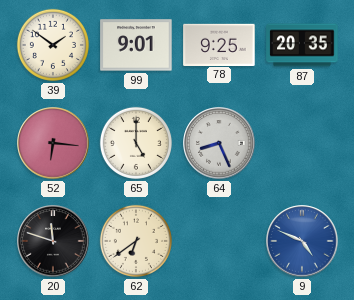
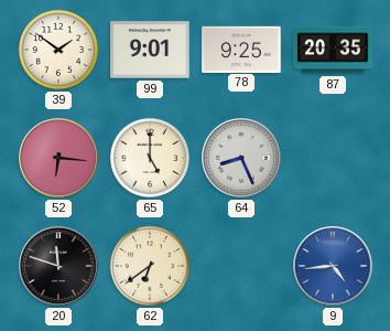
9: 4:49 -> 4:44
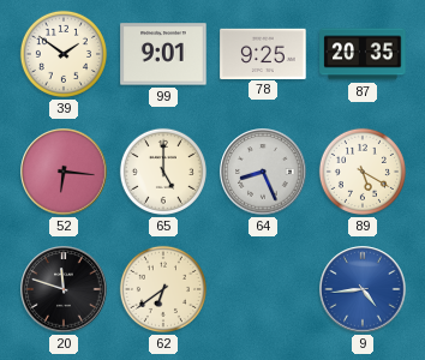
89: none -> 5:20
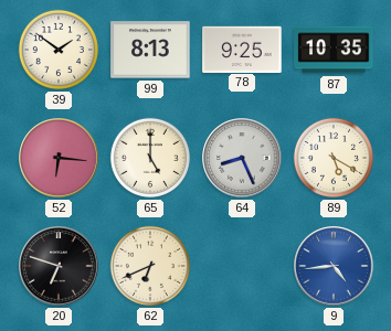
99: 9:01 -> 8:13
87: 20:35 -> 10:35
20: 11:48 -> 6:48
62: 6:39 -> 6:41
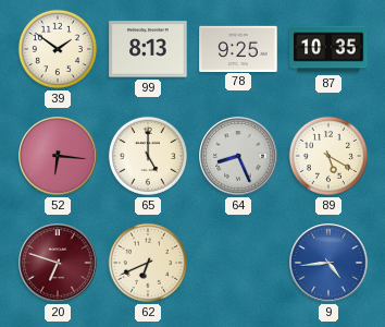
20 dial: black -> burgundy
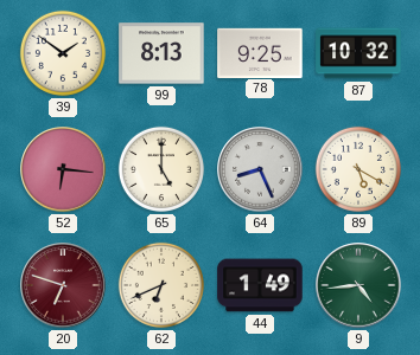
87: 10:35 -> 10:32
44: none -> 1:49
9 dial: blue -> green
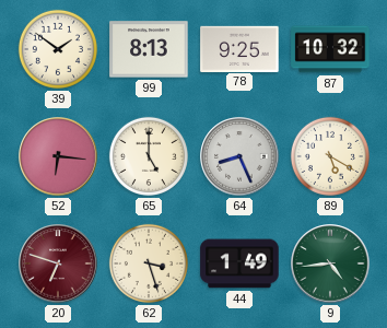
62: 6:41 -> 3:27
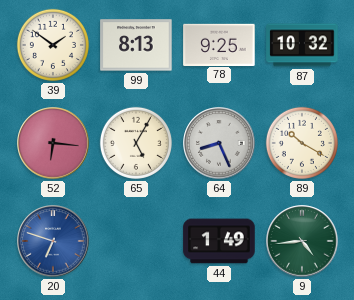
65: 5:00 -> 5:05
89: 5:20 -> 10:20
20 dial: burgundy -> blue
62: 3:27 -> none
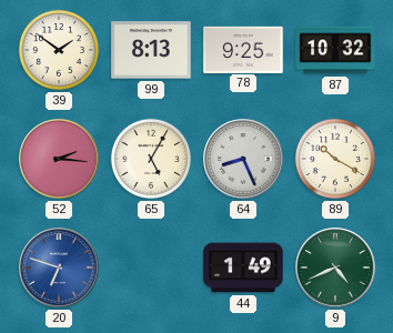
52: 6:16 -> 2:16
9: 4:44 -> 4:41
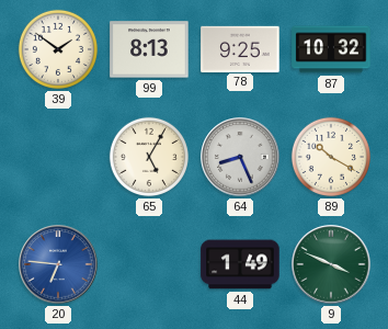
52: 2:16 -> none
20: 6:48 -> 6:46
9: 4:41 -> 3:49
